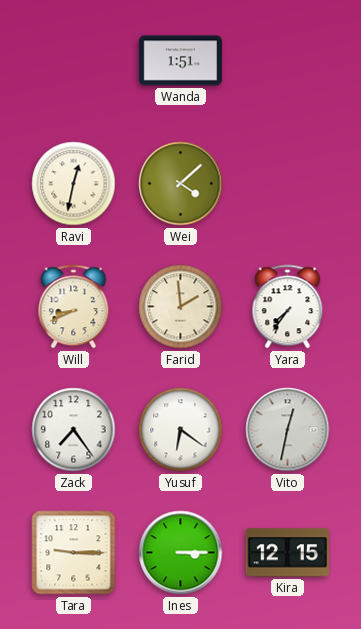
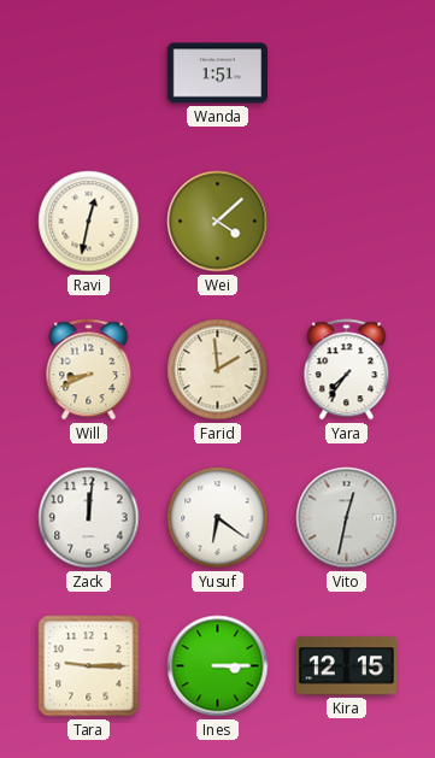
Zack: 7:24 -> 12:01
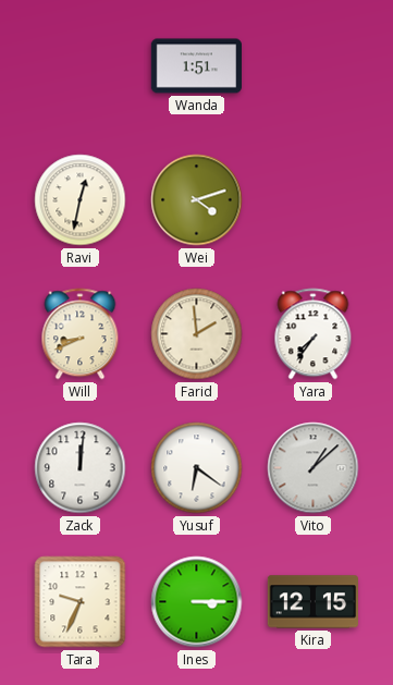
Wei: 4:08 -> 4:12
Vito: 12:32 -> 1:08
Tara: 9:15 -> 9:34
